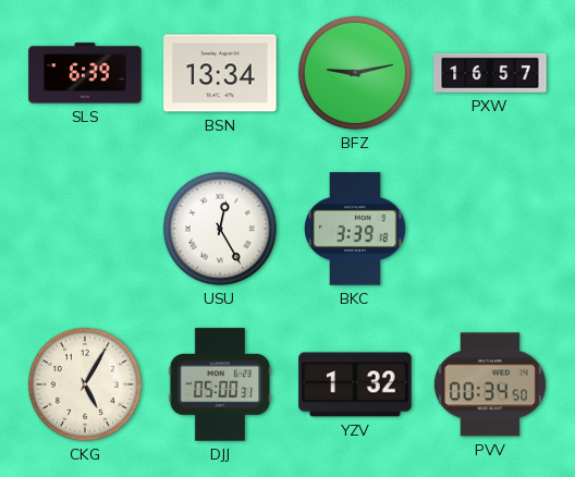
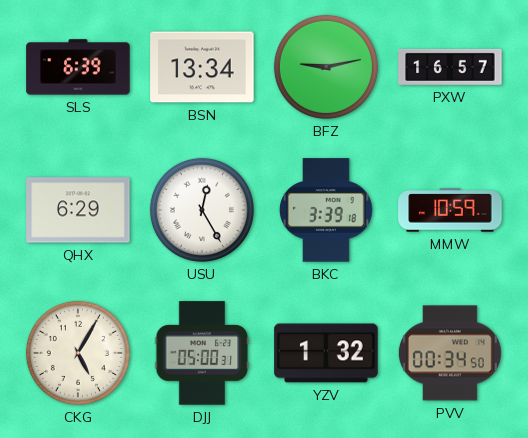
QHX: none -> 6:29
MMW: none -> 10:59
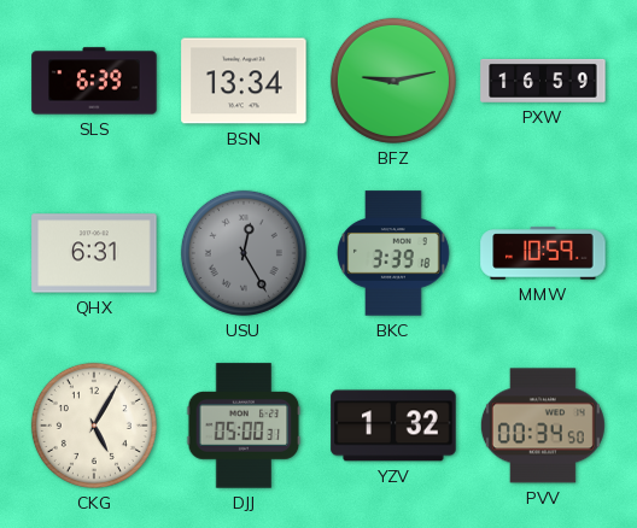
PXW: 16:57 -> 16:59
QHX: 6:29 -> 6:31
USU dial: white -> grey
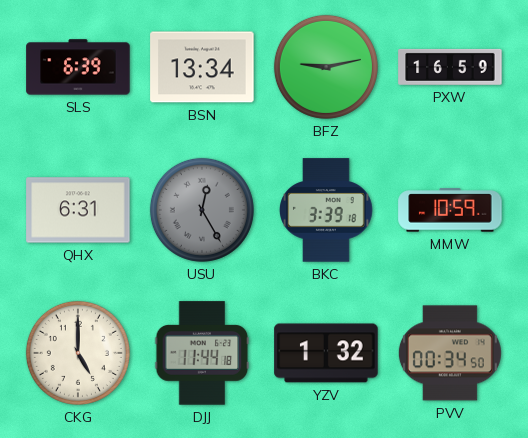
CKG: 5:05 -> 5:00
DJJ: 05:00 -> 11:44
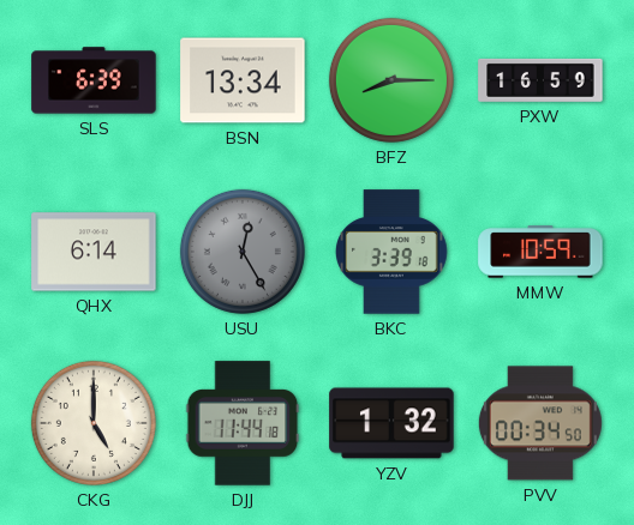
BFZ: 9:13 -> 8:15
QHX: 6:31 -> 6:14
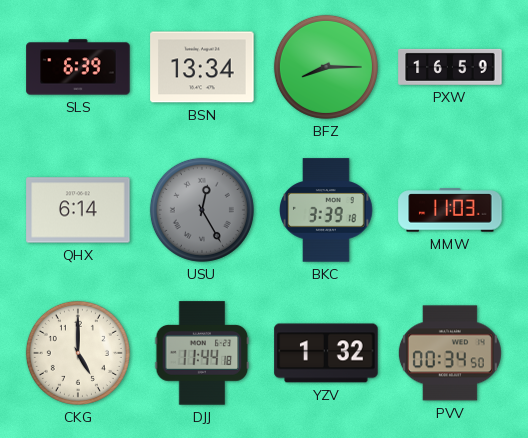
MMW: 10:59 -> 11:03
